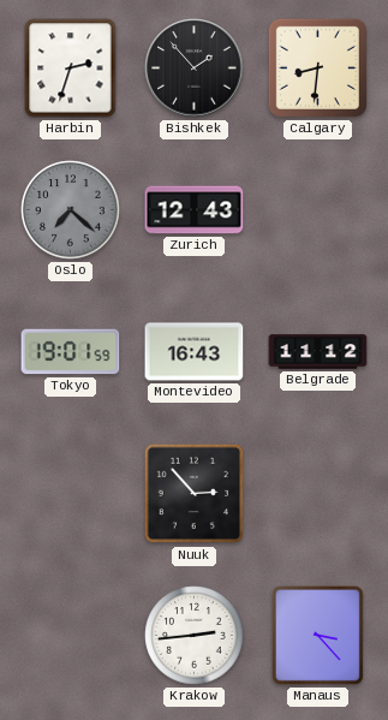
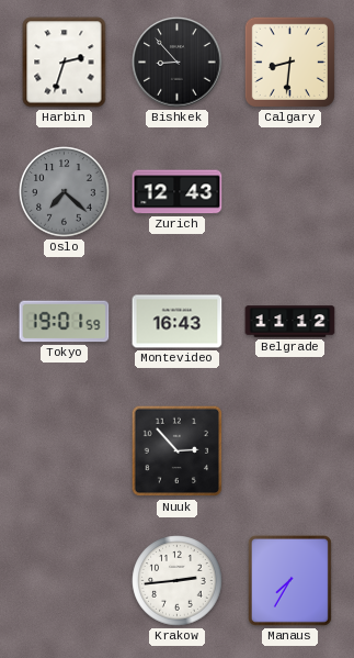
Bishkek: 1:53 -> 8:53
Manaus: 3:23 -> 7:35
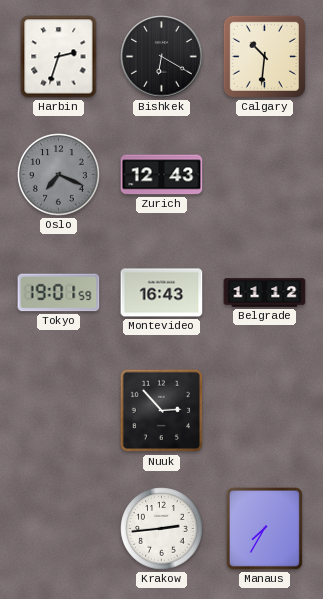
Bishkek: 8:53 -> 6:20
Calgary: 8:31 -> 10:31
Oslo: 7:22 -> 7:19
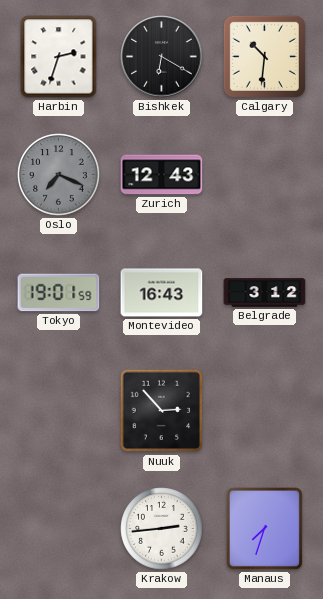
Belgrade: 11:12 -> 3:12
Manaus: 7:35 -> 7:33
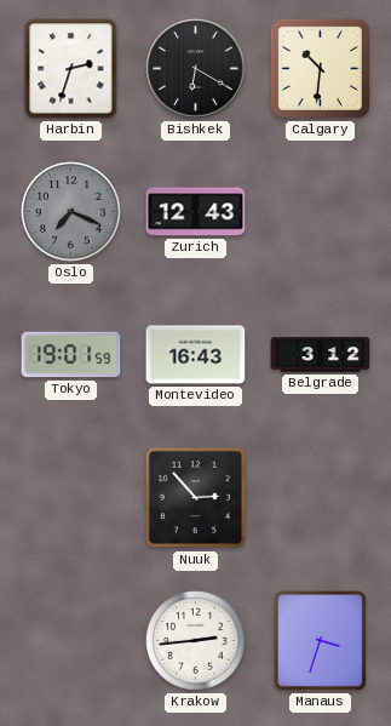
Manaus: 7:33 -> 3:33
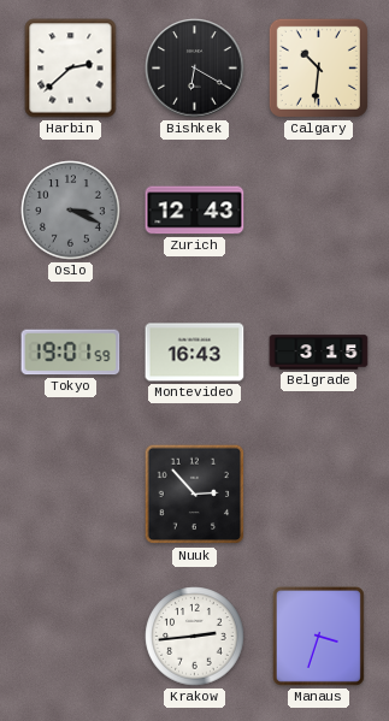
Harbin: 2:33 -> 2:38
Oslo: 7:19 -> 3:19
Belgrade: 3:12 -> 3:15
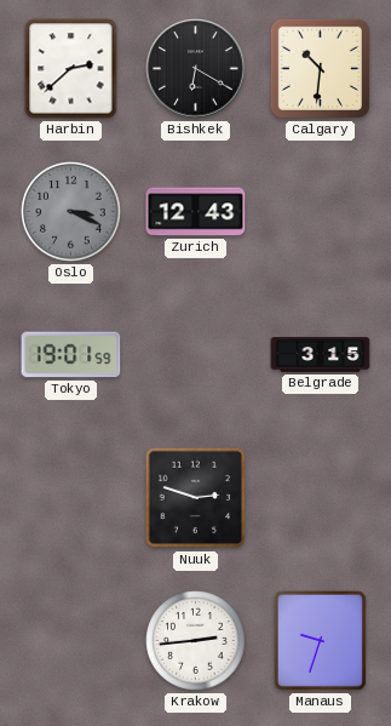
Montevideo: 16:43 -> none
Nuuk: 2:53 -> 2:48
Manaus: 3:33 -> 9:33
